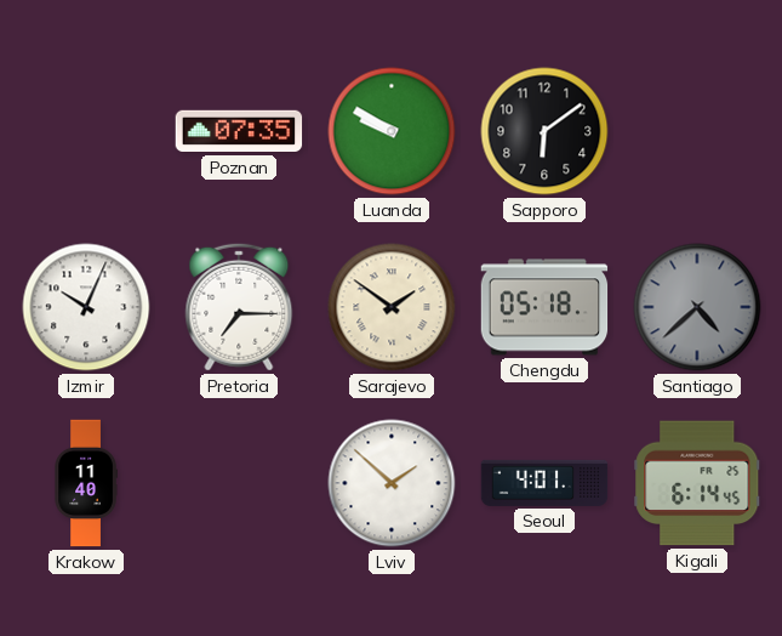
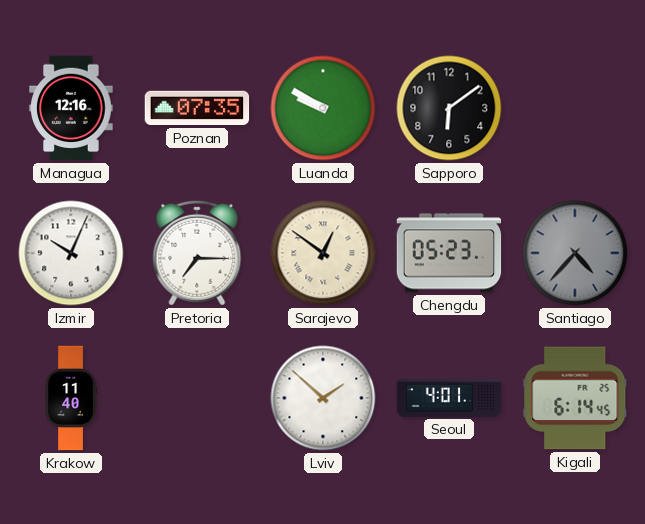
Managua: none -> 12:16
Sarajevo: 1:51 -> 12:51
Chengdu: 05:18 -> 05:23
Santiago: 4:38 -> 4:37
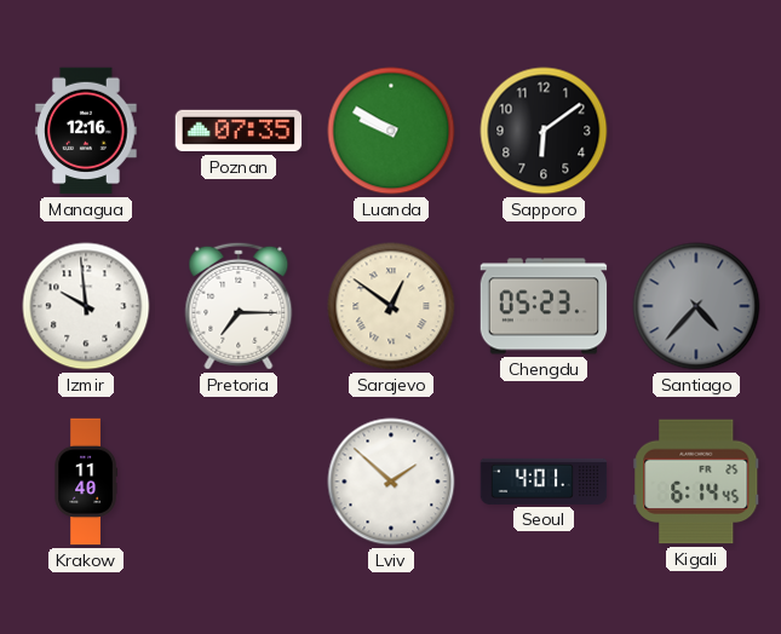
Izmir: 10:04 -> 9:59
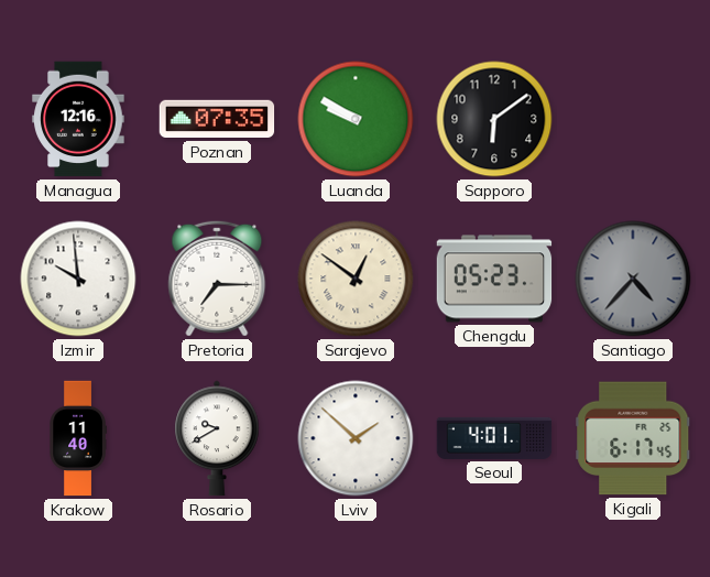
Rosario: none -> 9:40
Kigali: 6:14 -> 6:17
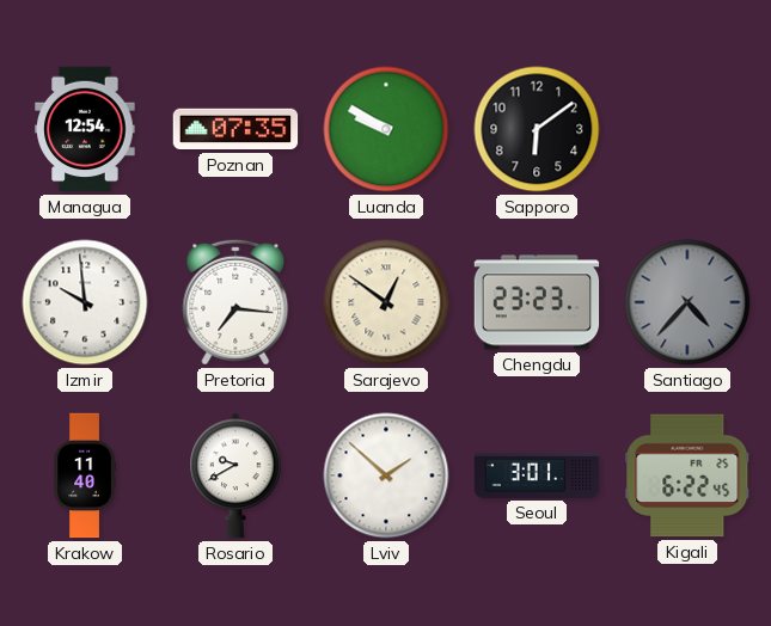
Managua: 12:16 -> 12:54
Pretoria: 7:15 -> 7:16
Chengdu: 05:23 -> 23:23
Seoul: 4:01 -> 3:01
Kigali: 6:17 -> 6:22
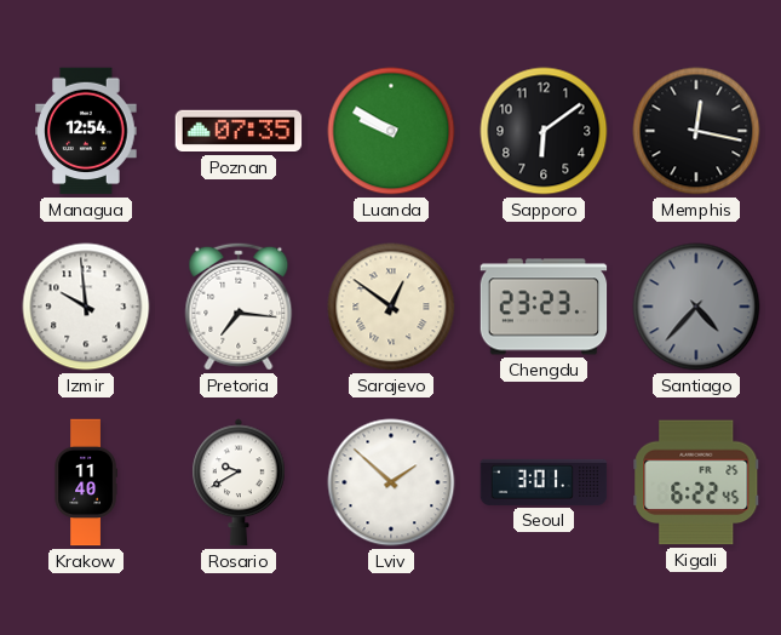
Memphis: none -> 12:17
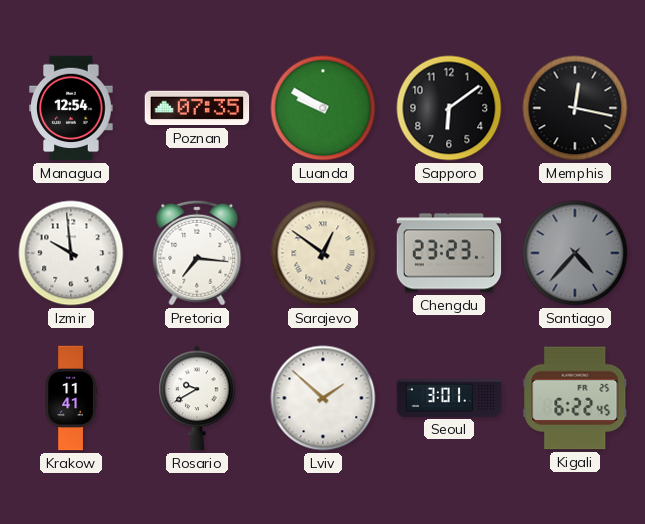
Krakow: 11:40 -> 11:41
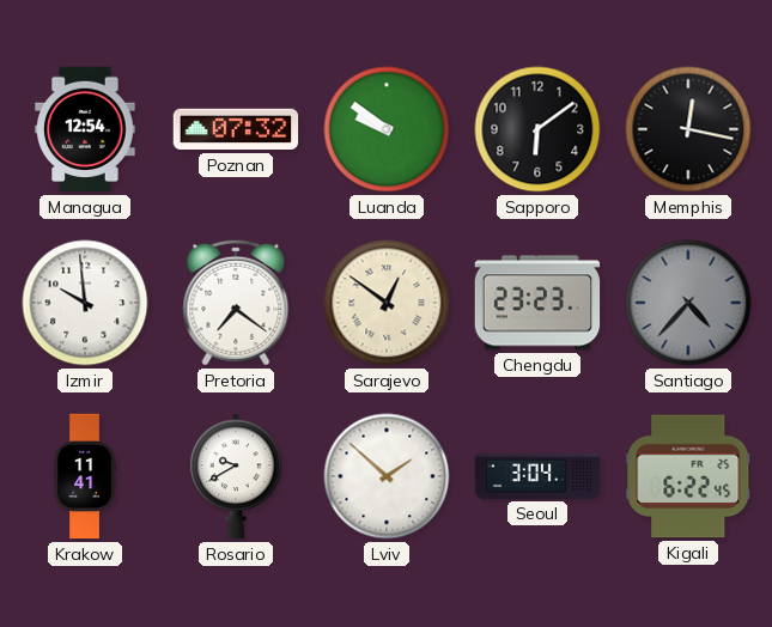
Poznan: 07:35 -> 07:32
Luanda: 9:50 -> 9:51
Pretoria: 7:16 -> 7:21
Seoul: 3:01 -> 3:04
